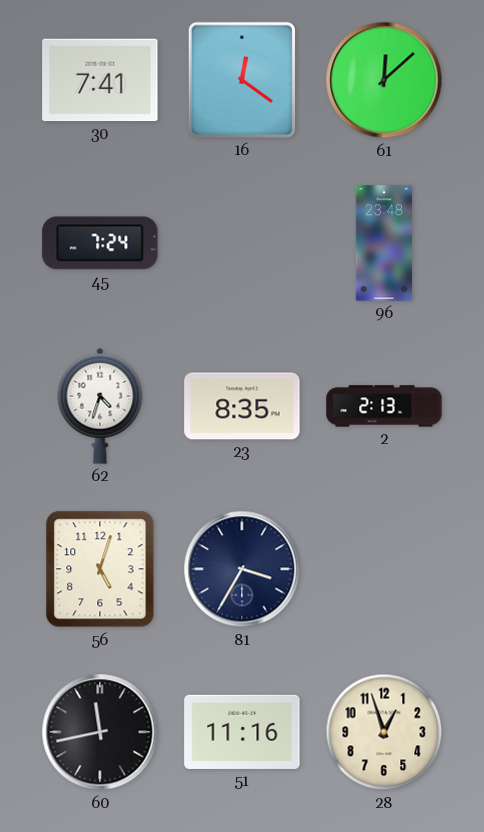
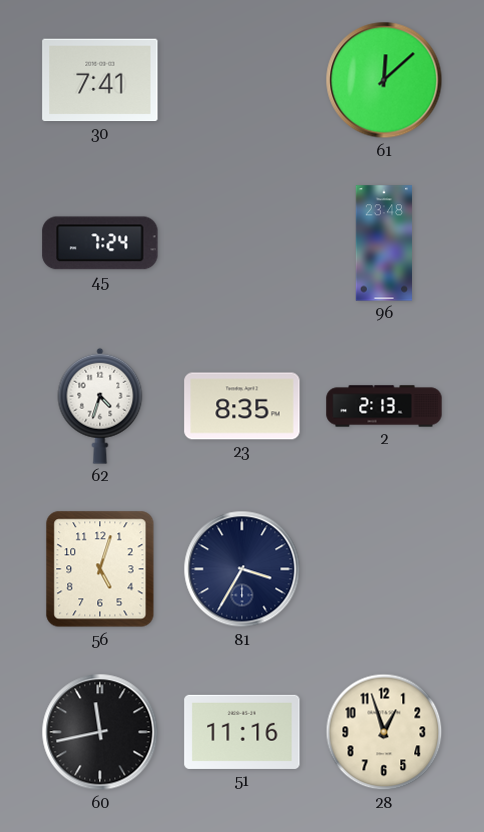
16: 12:21 -> none
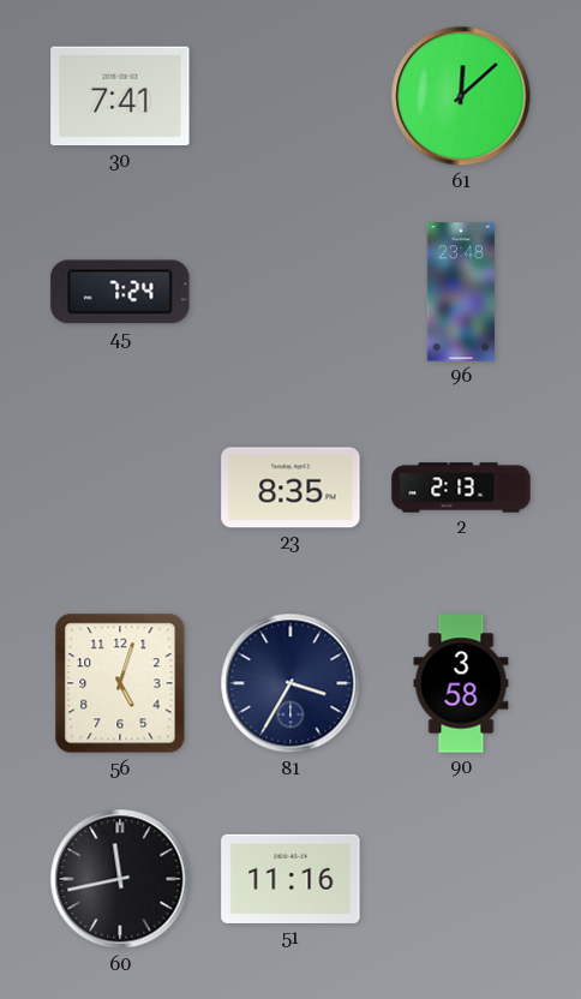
62: 4:33 -> none
90: none -> 3:58
28: 12:57 -> none
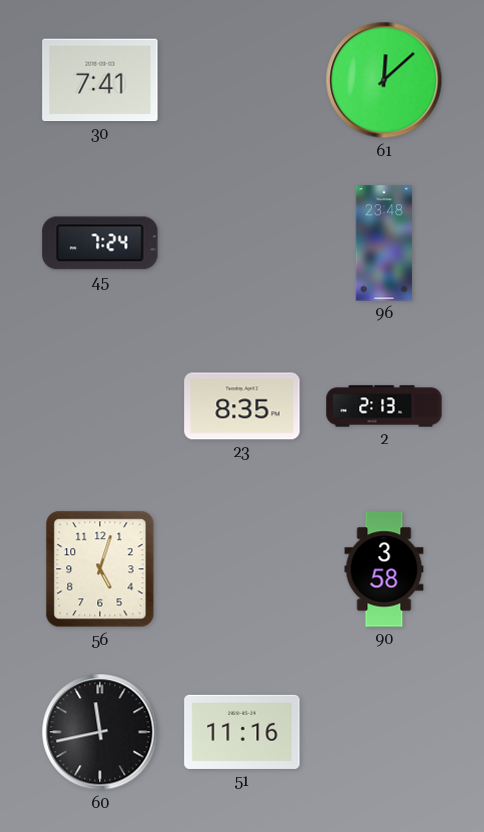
81: 3:35 -> none
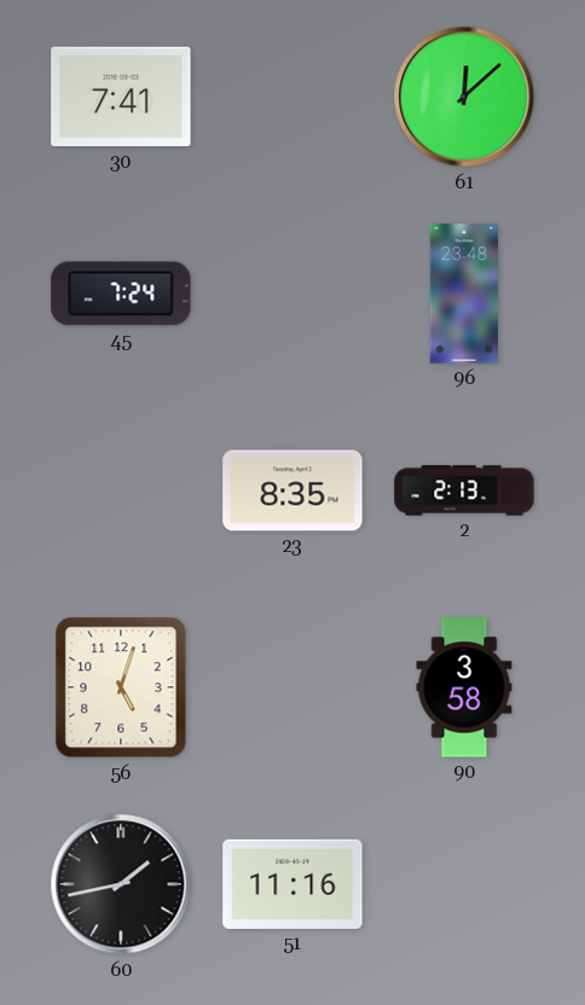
60: 11:43 -> 1:43
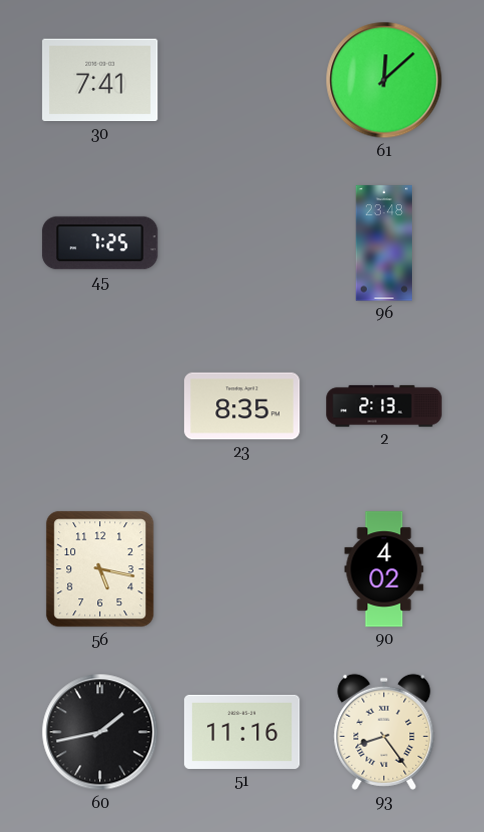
45: 7:24 -> 7:25
56: 5:03 -> 5:17
90: 3:58 -> 4:02
93: none -> 8:24
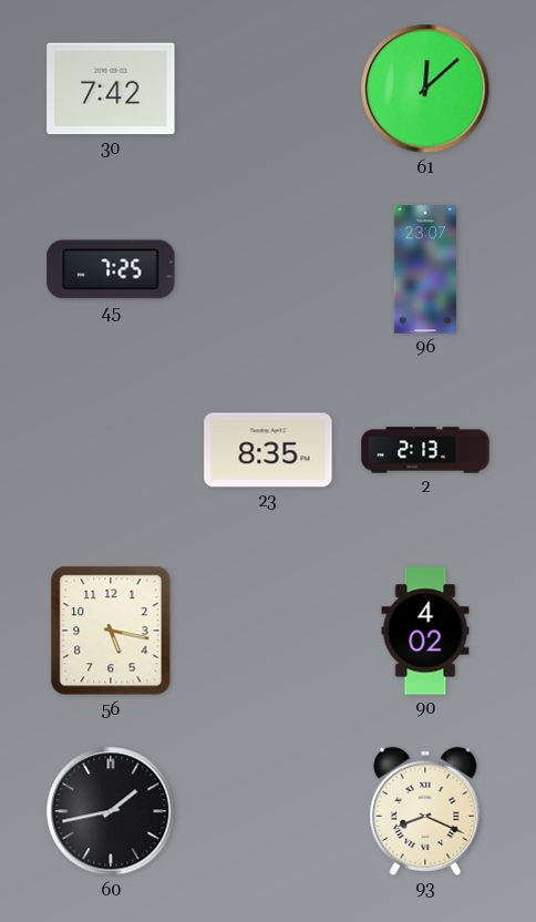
30: 7:41 -> 7:42
96: 23:48 -> 23:07
51: 11:16 -> none
93: 8:24 -> 8:19
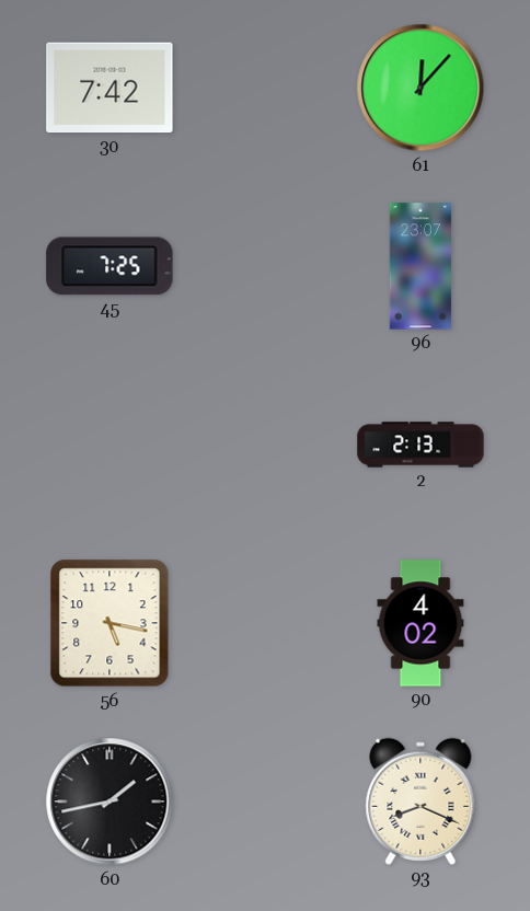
61: 12:08 -> 12:07
23: 8:35 -> none
